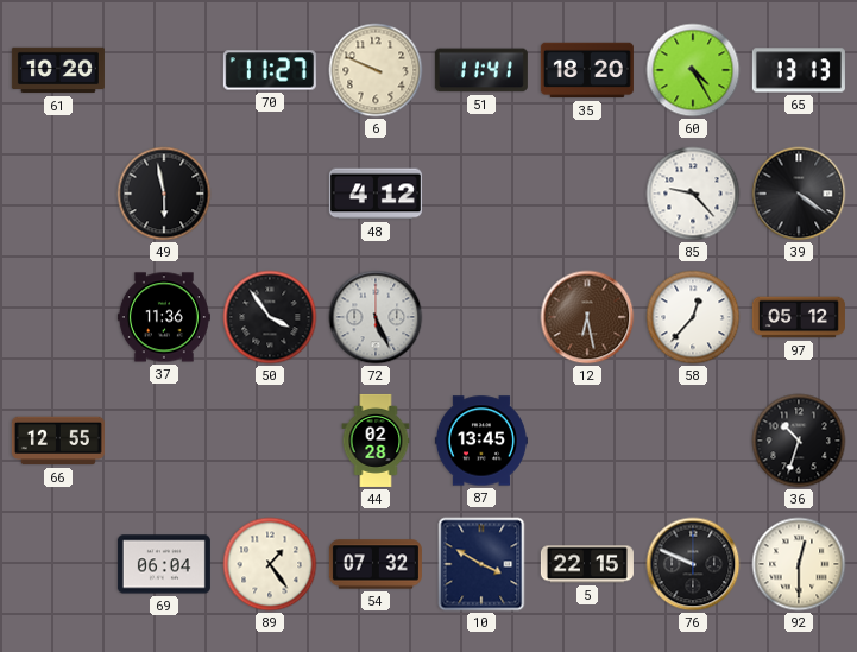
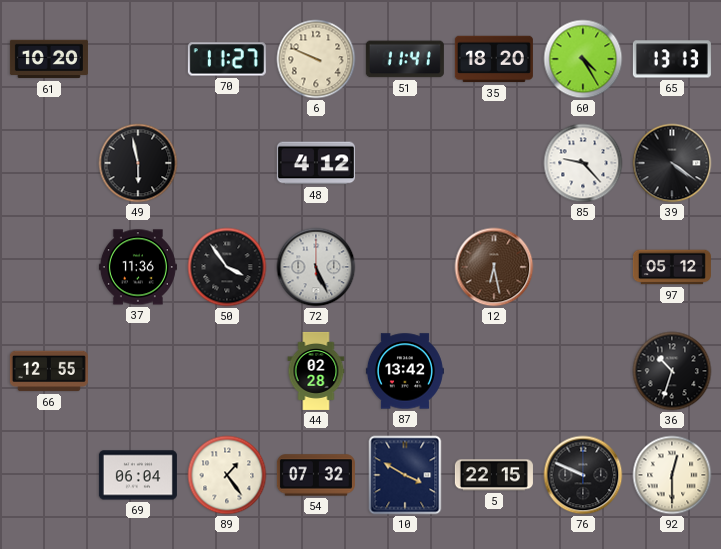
58: 12:37 -> none
87: 13:45 -> 13:42
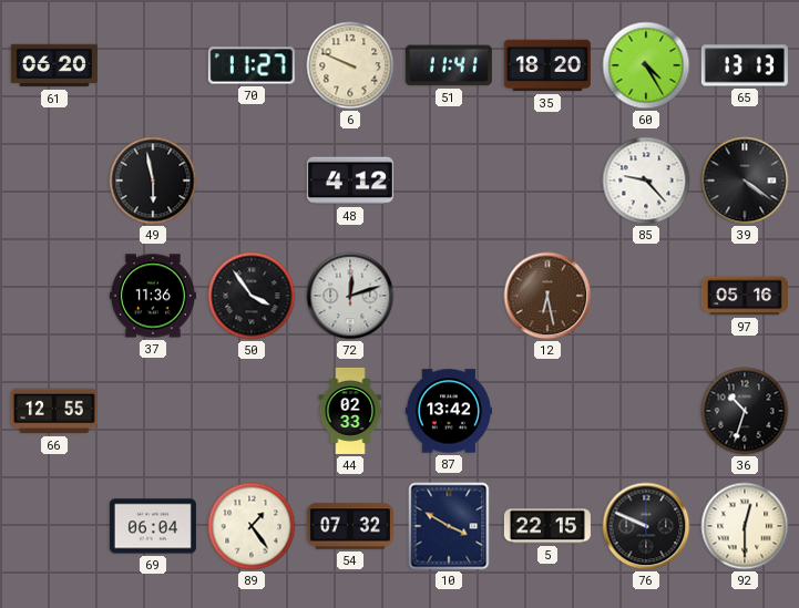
61: 10:20 -> 06:20
72: 5:26 -> 12:12
97: 05:12 -> 05:16
44: 02:28 -> 02:33
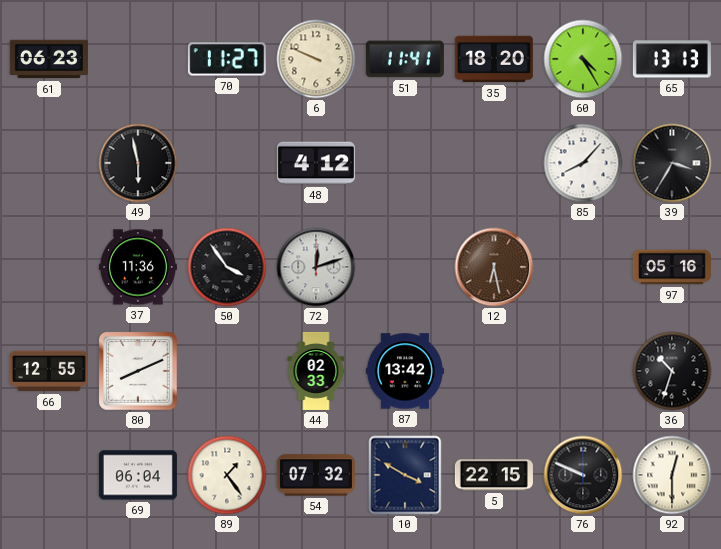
61: 06:20 -> 06:23
85: 9:23 -> 8:07
39: 4:21 -> 3:35
80: none -> 8:11
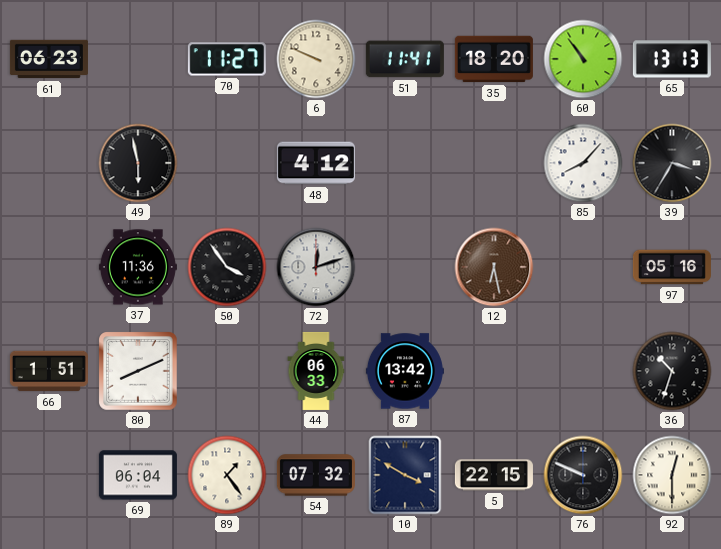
60: 4:25 -> 10:54
66: 12:55 -> 1:51
44: 02:33 -> 06:33
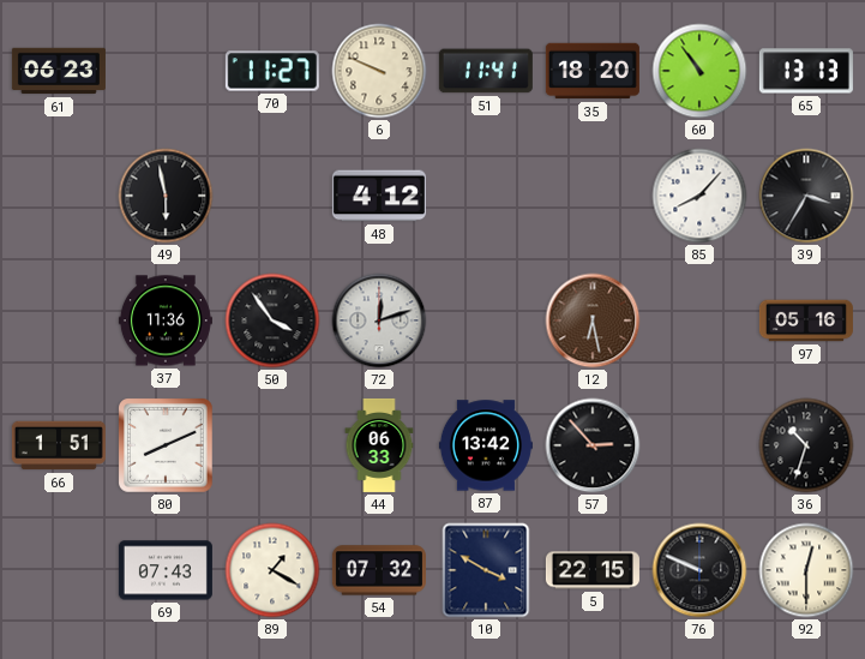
57: none -> 2:53
69: 06:04 -> 07:43
89: 1:24 -> 1:20
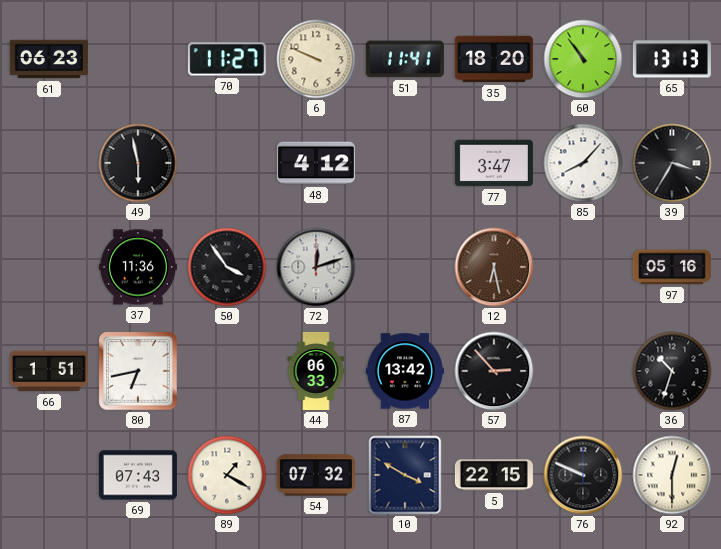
77: none -> 3:47
80: 8:11 -> 6:43
